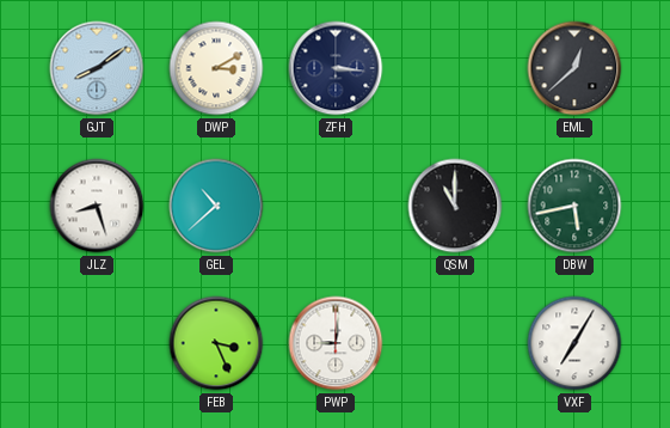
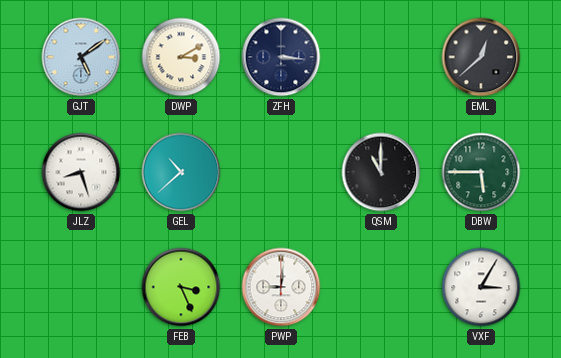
GJT: 8:09 -> 5:09
DBW: 5:43 -> 5:45
VXF: 7:05 -> 3:05
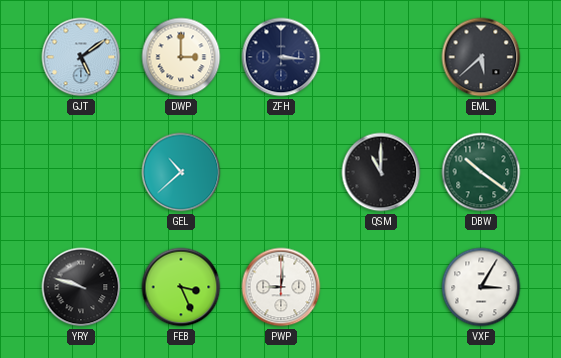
DWP: 3:10 -> 3:00
EML: 12:38 -> 5:38
JLZ: 8:27 -> none
DBW: 5:45 -> 10:21
YRY: none -> 9:48
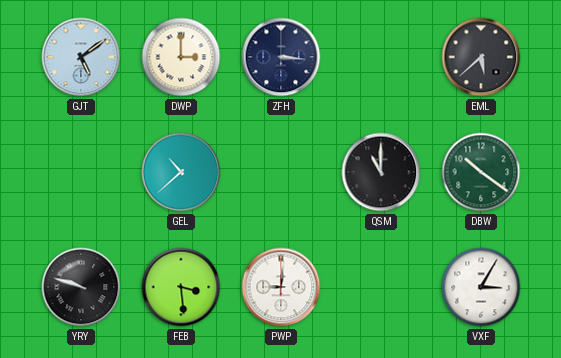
FEB: 3:26 -> 3:29
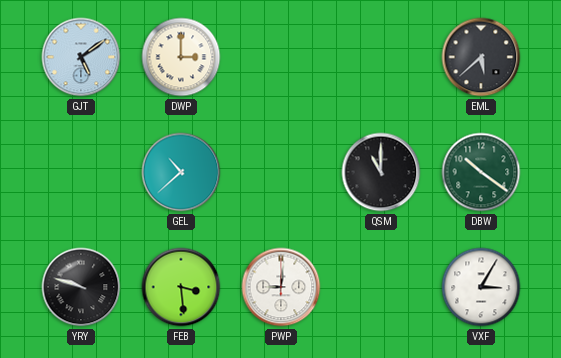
ZFH: 3:16 -> none
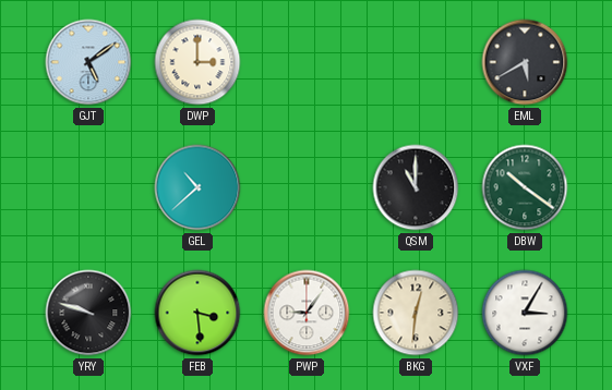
EML: 5:38 -> 5:40
PWP: 9:01 -> 9:06
BKG: none -> 12:31
